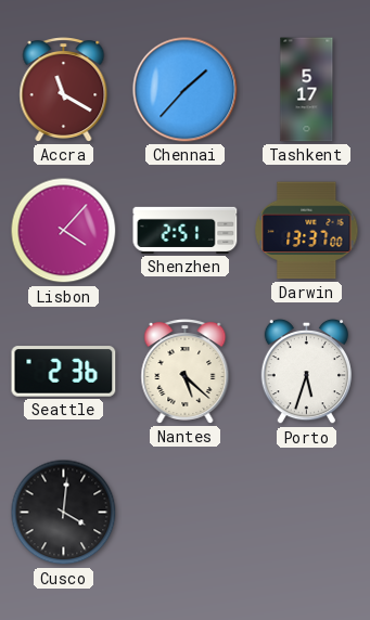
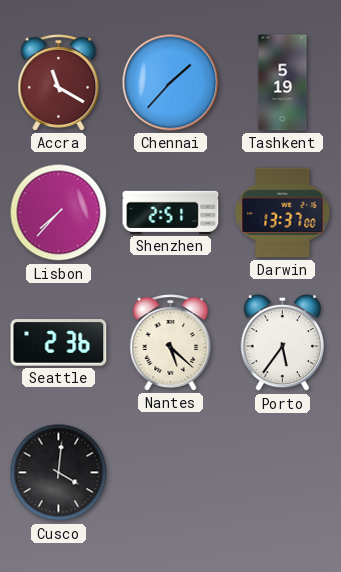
Tashkent: 5:17 -> 5:19
Lisbon: 4:07 -> 7:37
Porto: 5:33 -> 5:36
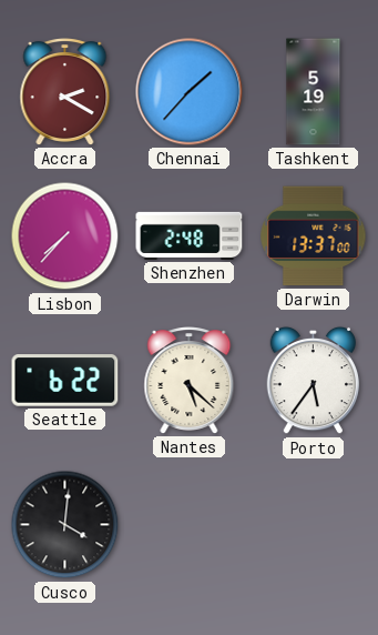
Accra: 11:20 -> 2:20
Shenzhen: 2:51 -> 2:48
Seattle: 2:36 -> 6:22
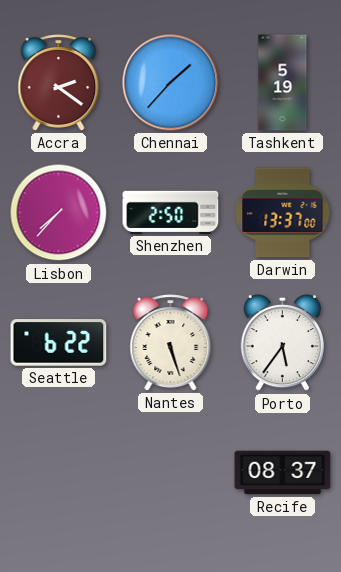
Accra: 2:20 -> 2:21
Shenzhen: 2:48 -> 2:50
Nantes: 5:22 -> 5:27
Cusco: 4:01 -> none
Recife: none -> 08:37
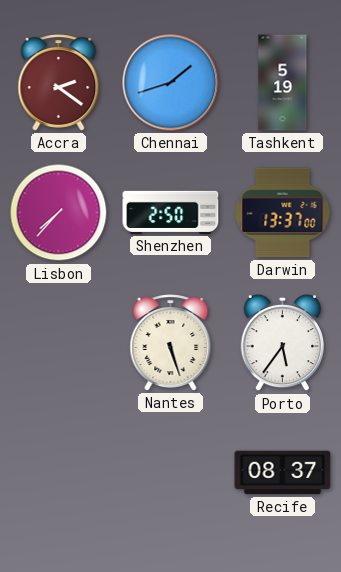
Chennai: 1:37 -> 1:42
Seattle: 6:22 -> none
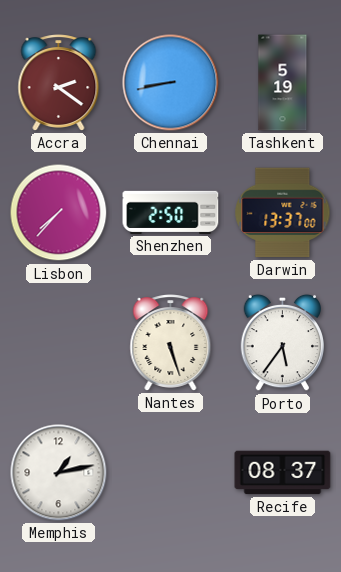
Chennai: 1:42 -> 8:43
Memphis: none -> 1:13
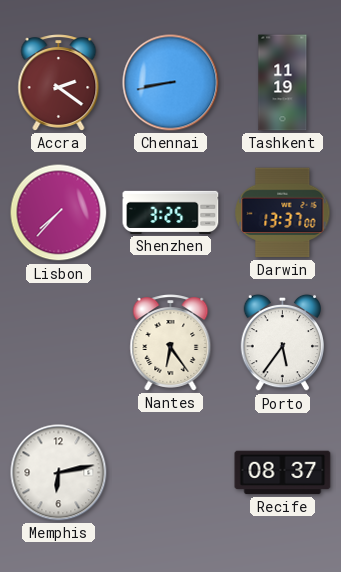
Tashkent: 5:19 -> 11:19
Shenzhen: 2:50 -> 3:25
Nantes: 5:27 -> 6:24
Memphis: 1:13 -> 6:13
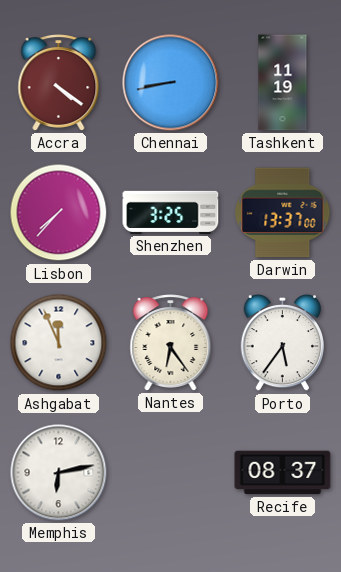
Accra: 2:21 -> 4:21
Ashgabat: none -> 11:56
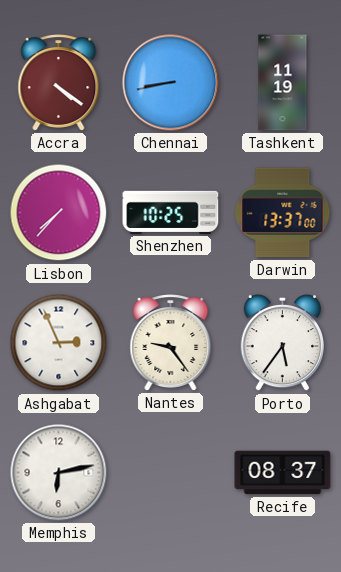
Shenzhen: 3:25 -> 10:25
Ashgabat: 11:56 -> 2:56
Nantes: 6:24 -> 9:24
